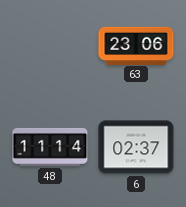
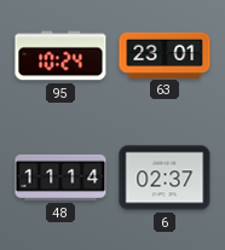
95: none -> 10:24
63: 23:06 -> 23:01
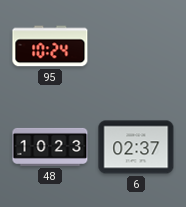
63: 23:01 -> none
48: 11:14 -> 10:23
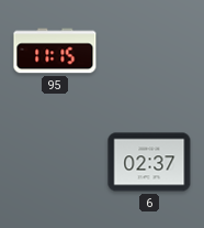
95: 10:24 -> 11:15
48: 10:23 -> none
